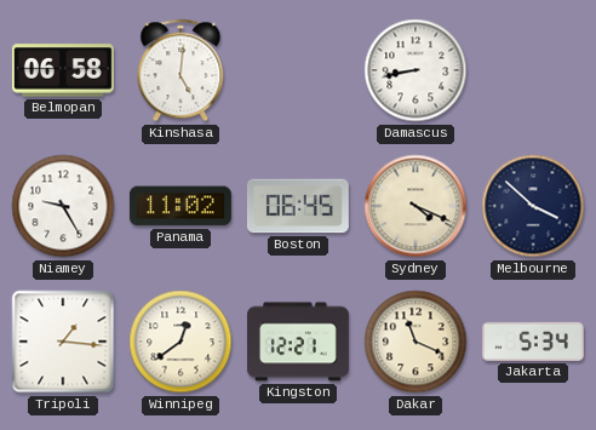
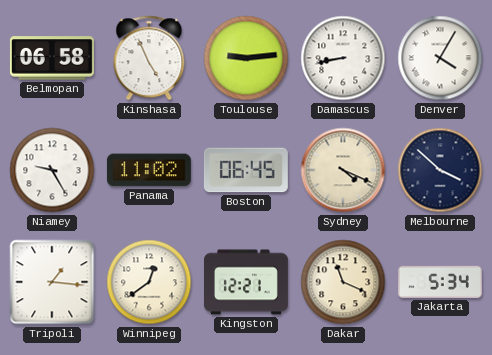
Kinshasa: 5:01 -> 4:56
Toulouse: none -> 9:14
Denver: none -> 4:05
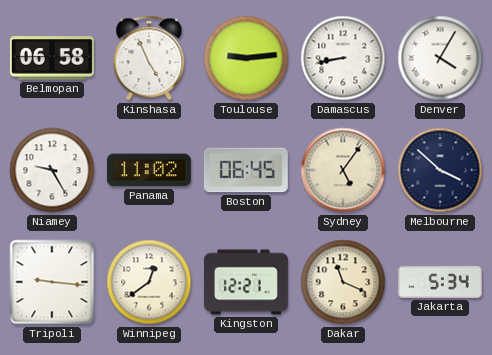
Sydney: 4:19 -> 5:06
Tripoli: 1:16 -> 9:16
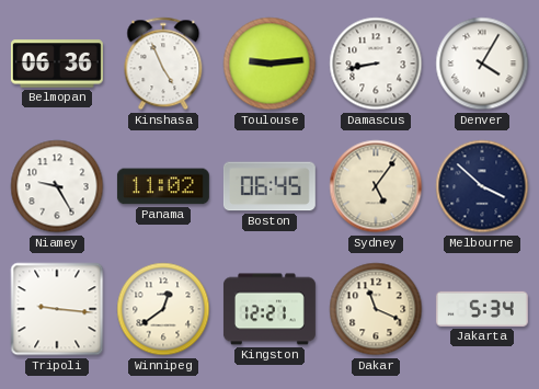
Belmopan: 06:58 -> 06:36
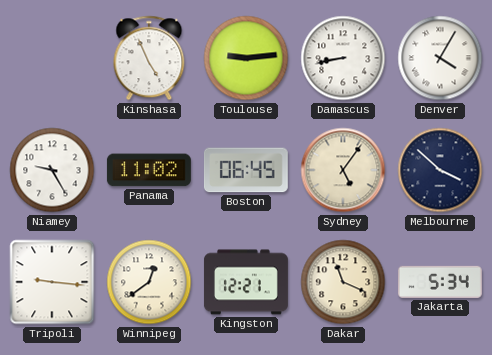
Belmopan: 06:36 -> none
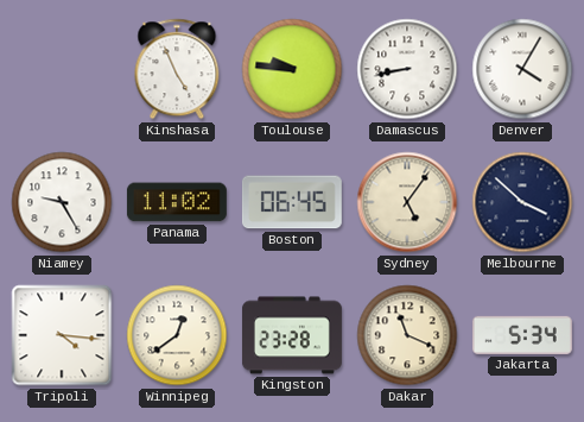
Toulouse: 9:14 -> 9:46
Tripoli: 9:16 -> 4:16
Kingston: 12:21 -> 23:28
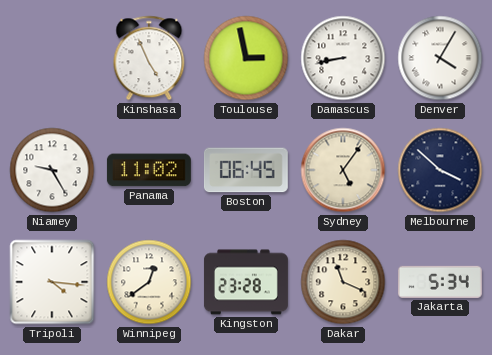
Toulouse: 9:46 -> 2:58
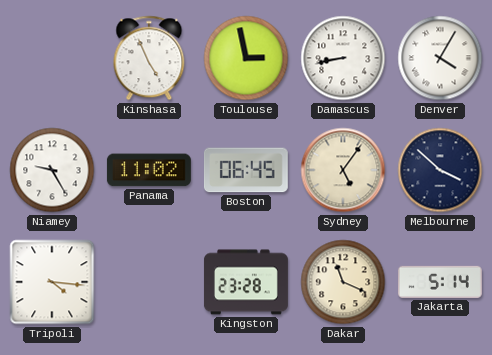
Winnipeg: 12:39 -> none
Jakarta: 5:34 -> 5:14
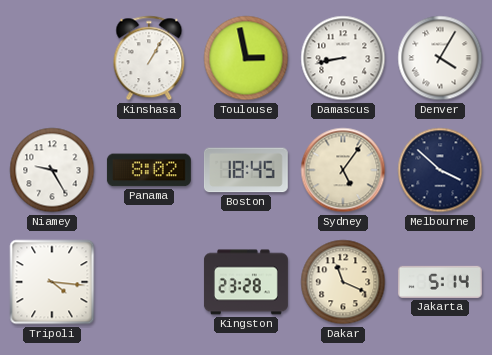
Kinshasa: 4:56 -> 1:05
Panama: 11:02 -> 8:02
Boston: 06:45 -> 18:45
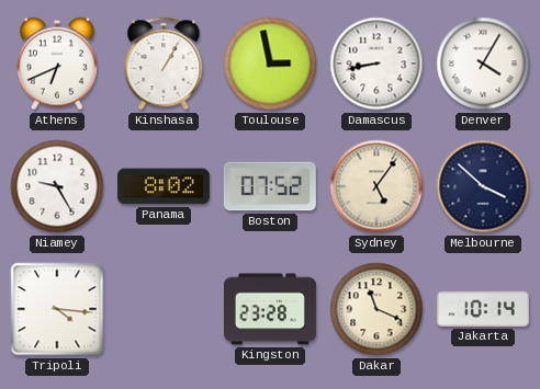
Athens: none -> 6:41
Boston: 18:45 -> 07:52
Jakarta: 5:14 -> 10:14
